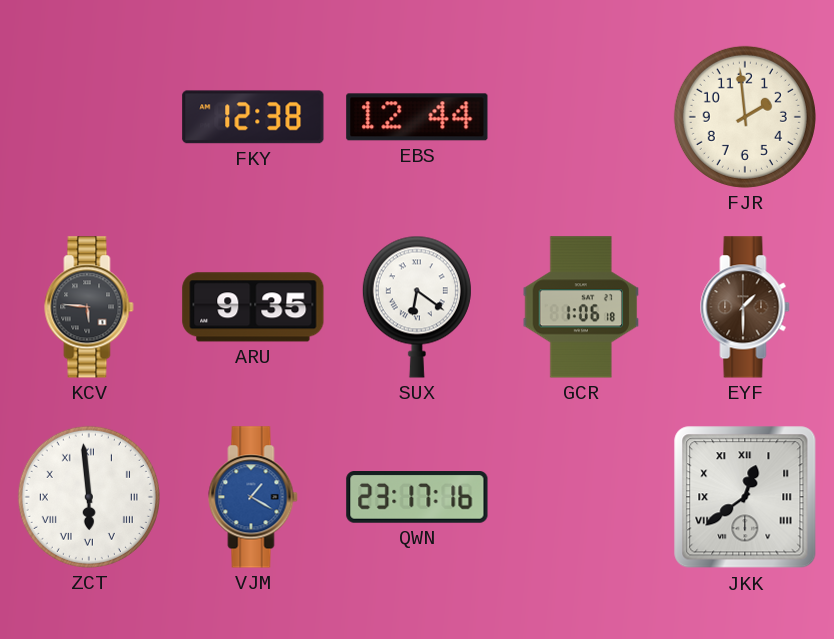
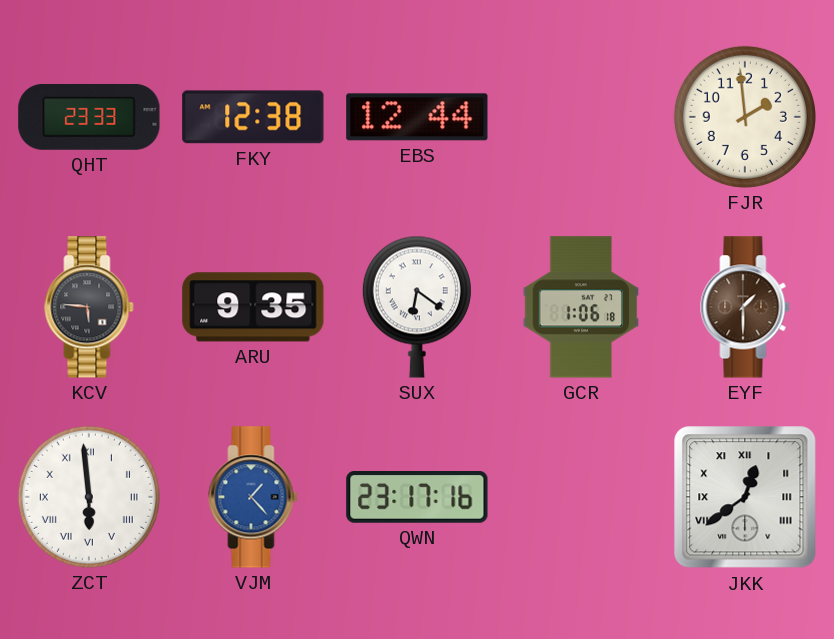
QHT: none -> 23:33
VJM: 1:20 -> 1:23
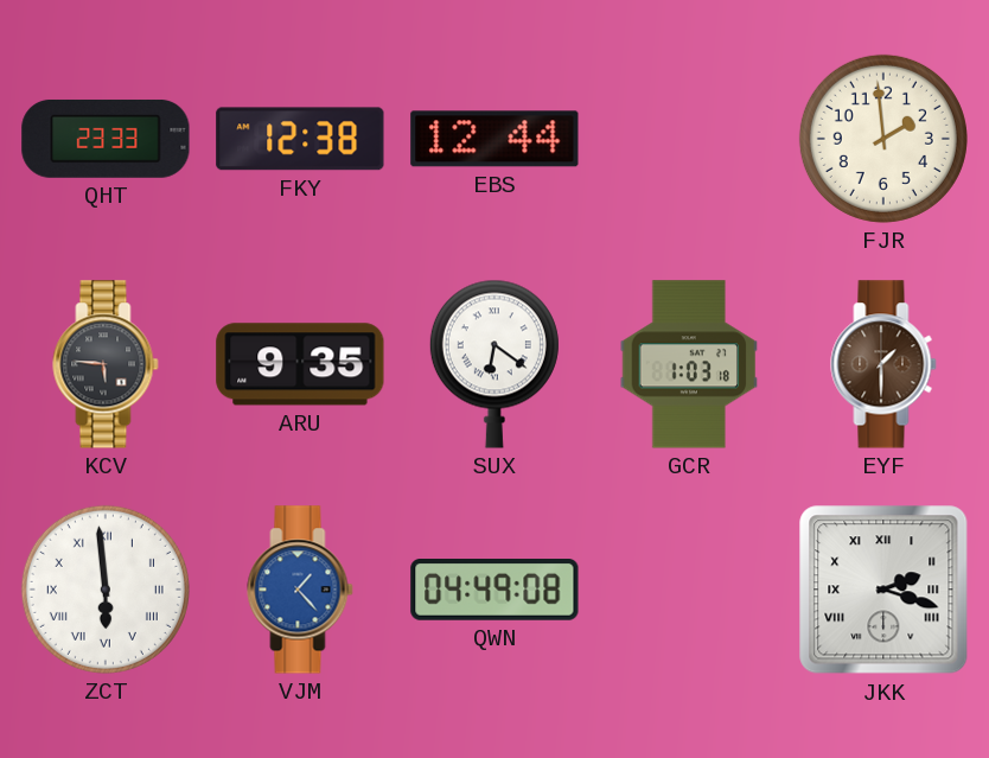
GCR: 1:06 -> 1:03
QWN: 23:17 -> 04:49
JKK: 12:39 -> 2:18
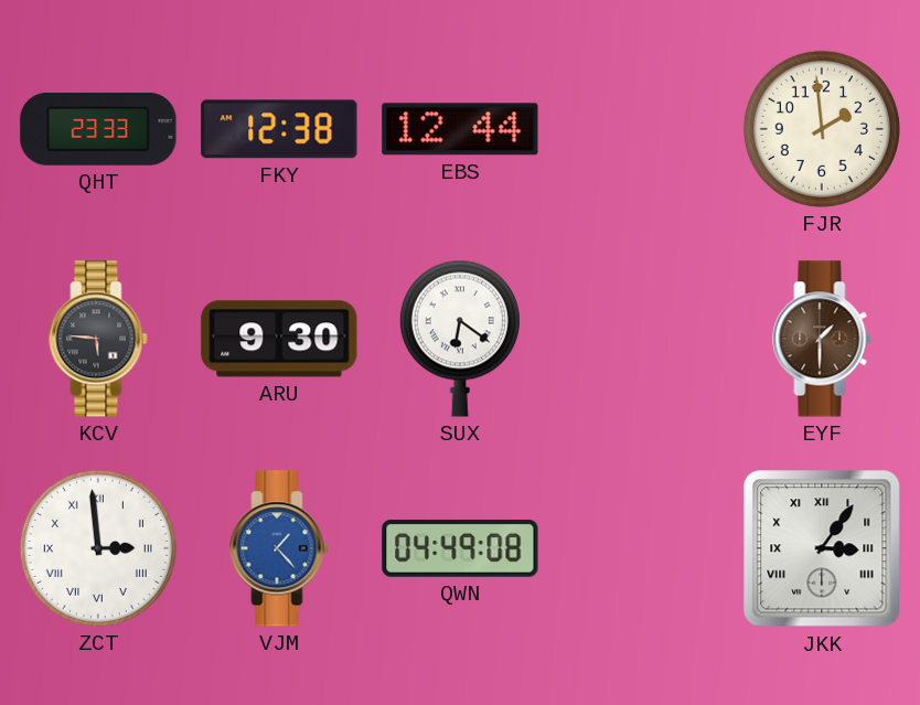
ARU: 9:35 -> 9:30
GCR: 1:03 -> none
ZCT: 5:59 -> 2:59
JKK: 2:18 -> 3:06
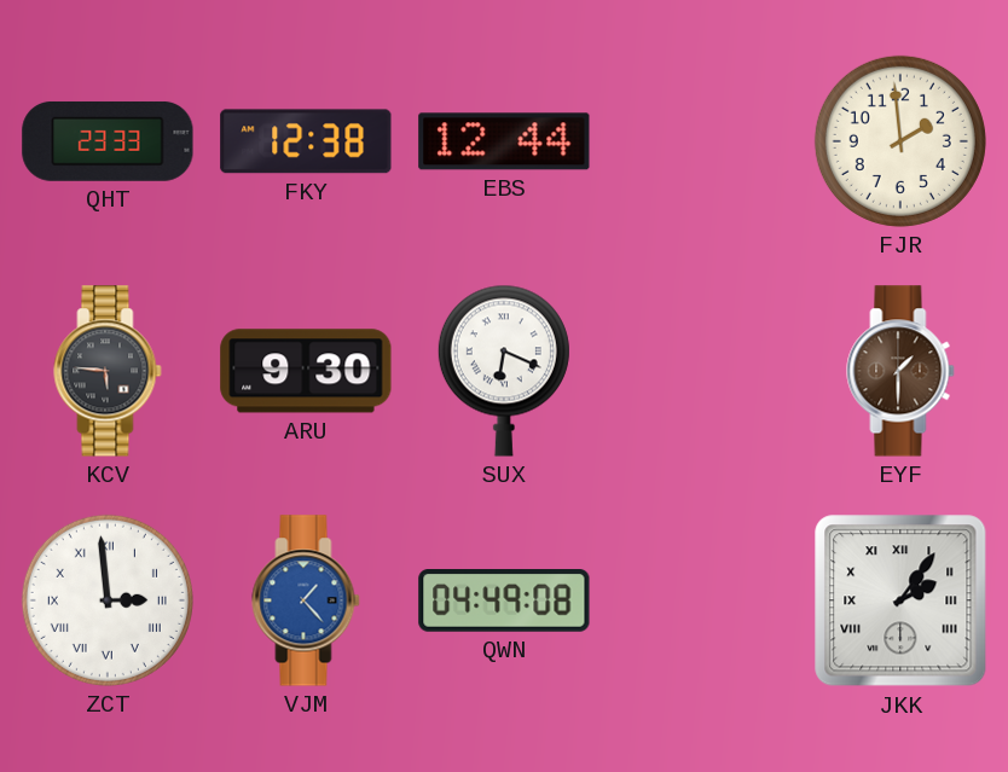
SUX: 6:21 -> 6:19
JKK: 3:06 -> 2:06
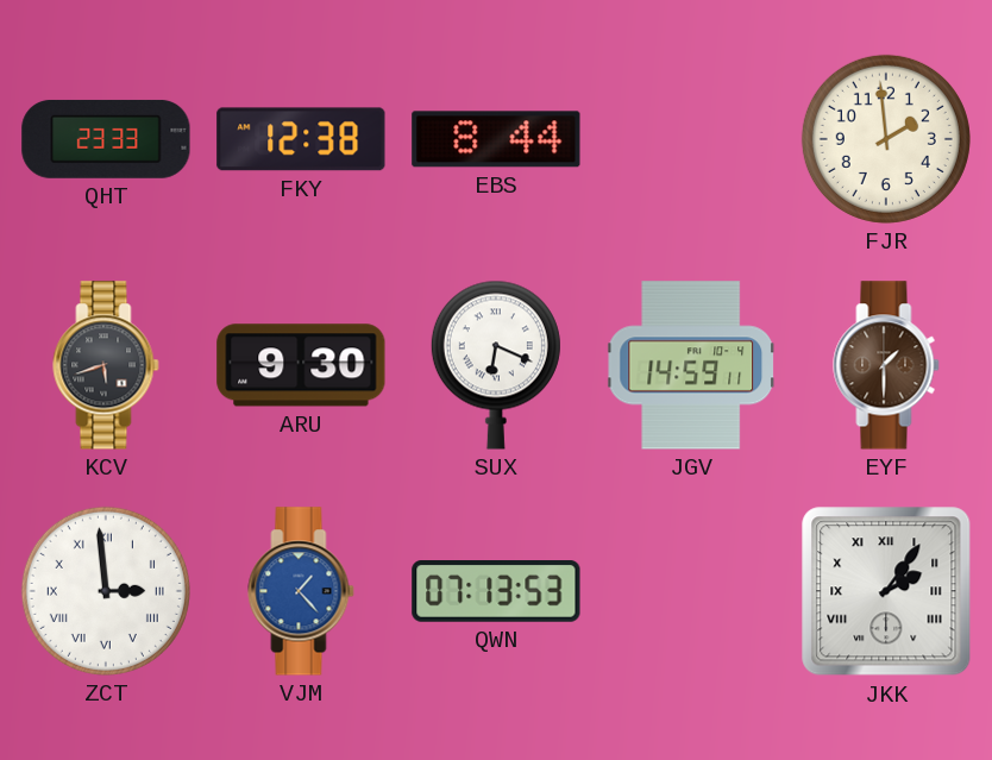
EBS: 12:44 -> 8:44
KCV: 5:46 -> 5:42
JGV: none -> 14:59
QWN: 04:49 -> 07:13
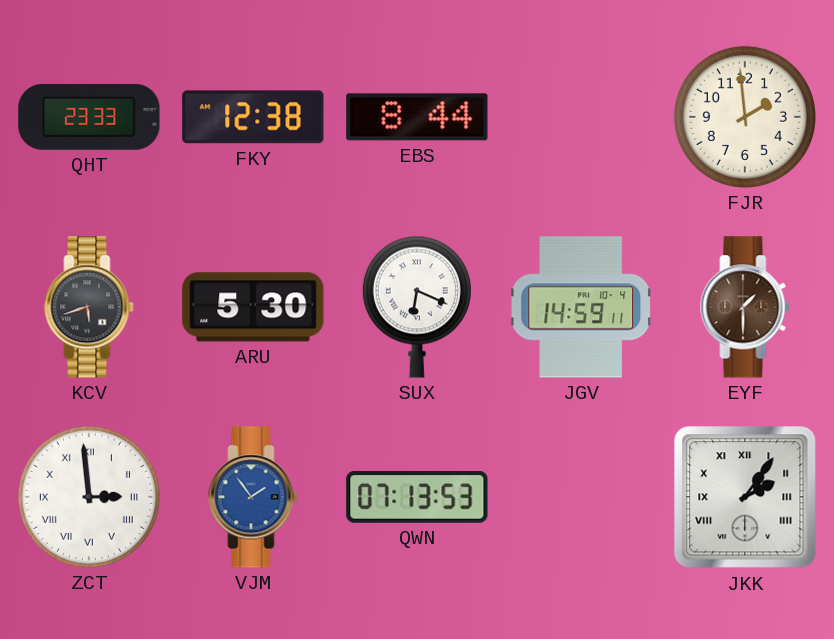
ARU: 9:30 -> 5:30
VJM: 1:23 -> 1:54
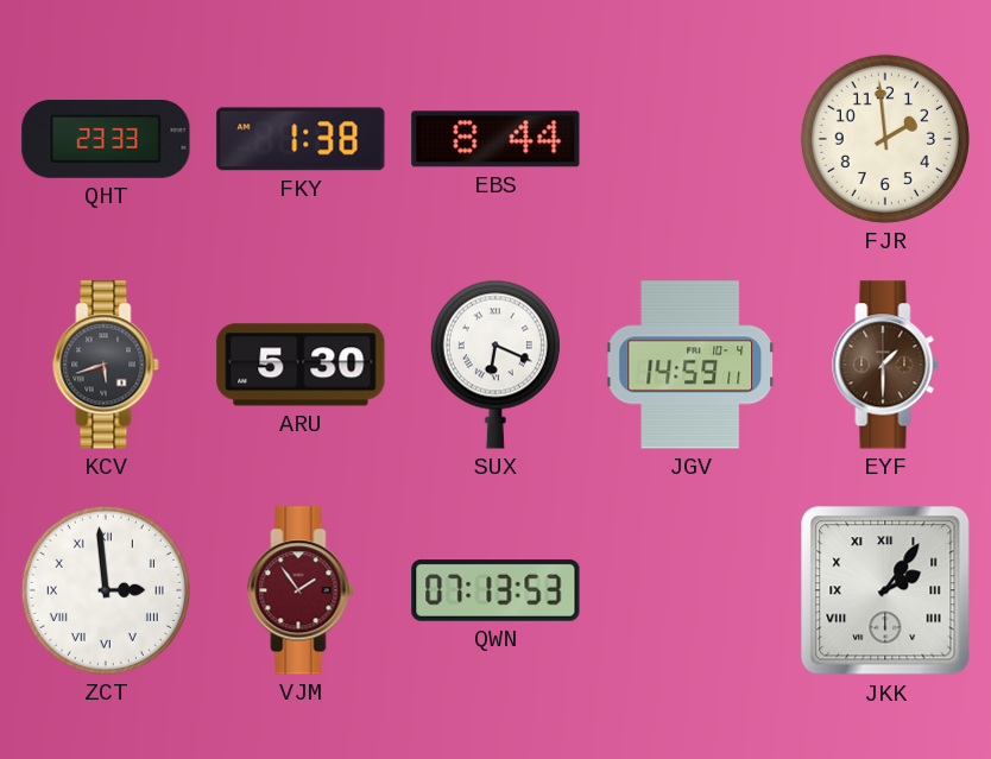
FKY: 12:38 -> 1:38
VJM dial: blue -> burgundy
